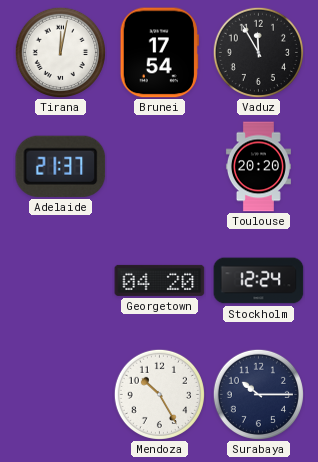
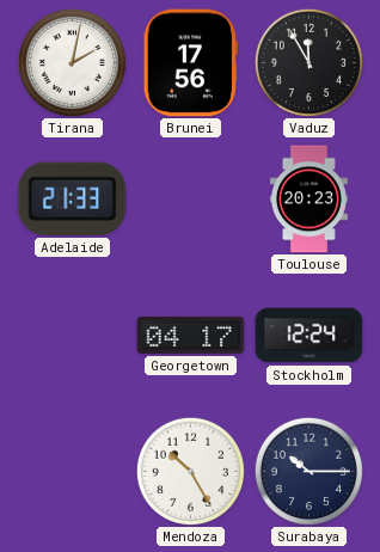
Tirana: 12:02 -> 2:02
Brunei: 17:54 -> 17:56
Adelaide: 21:37 -> 21:33
Toulouse: 20:20 -> 20:23
Georgetown: 04:20 -> 04:17
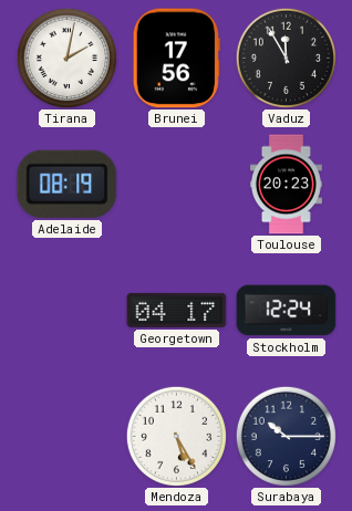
Adelaide: 21:33 -> 08:19
Mendoza: 10:25 -> 5:25
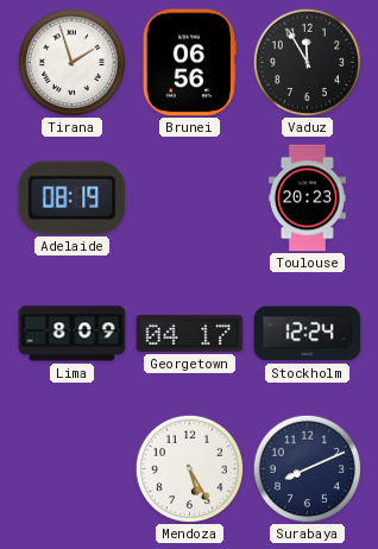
Tirana: 2:02 -> 1:57
Brunei: 17:56 -> 06:56
Lima: none -> 8:09
Surabaya: 10:15 -> 8:11
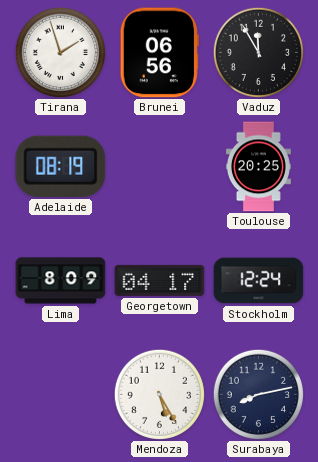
Toulouse: 20:23 -> 20:25
Surabaya: 8:11 -> 8:13
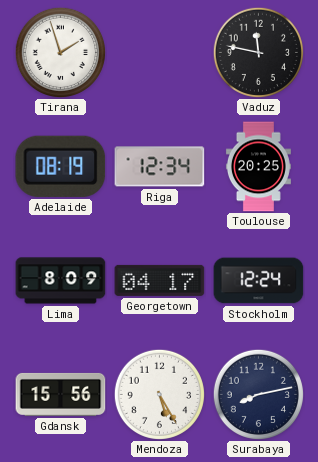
Brunei: 06:56 -> none
Vaduz: 11:55 -> 11:47
Riga: none -> 12:34
Gdansk: none -> 15:56
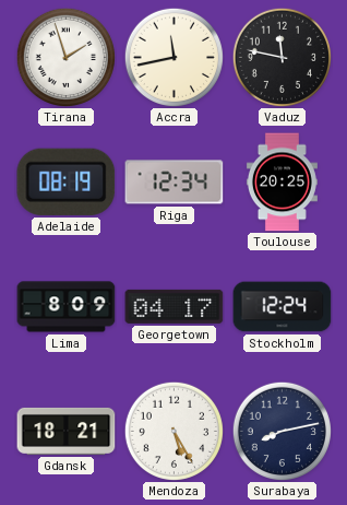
Accra: none -> 11:43
Gdansk: 15:56 -> 18:21
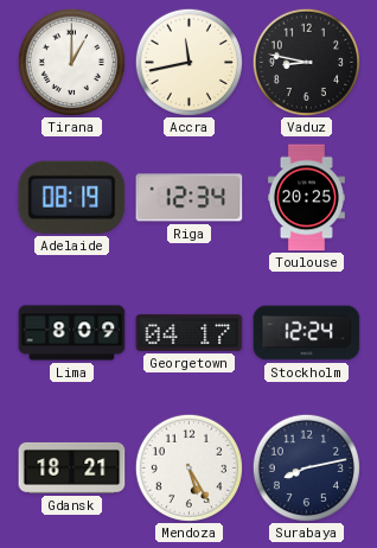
Tirana: 1:57 -> 1:00
Vaduz: 11:47 -> 8:47
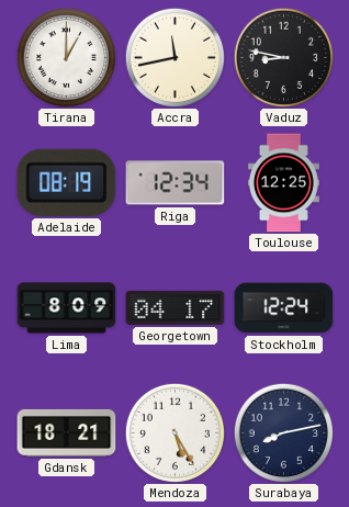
Toulouse: 20:25 -> 12:25
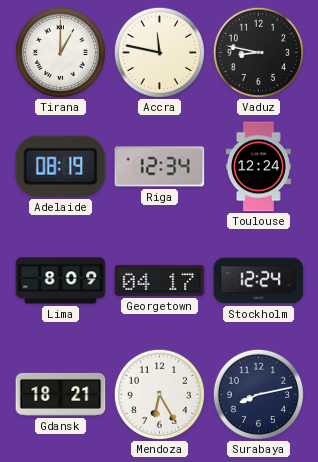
Accra: 11:43 -> 11:47
Toulouse: 12:25 -> 12:24
Mendoza: 5:25 -> 6:25
